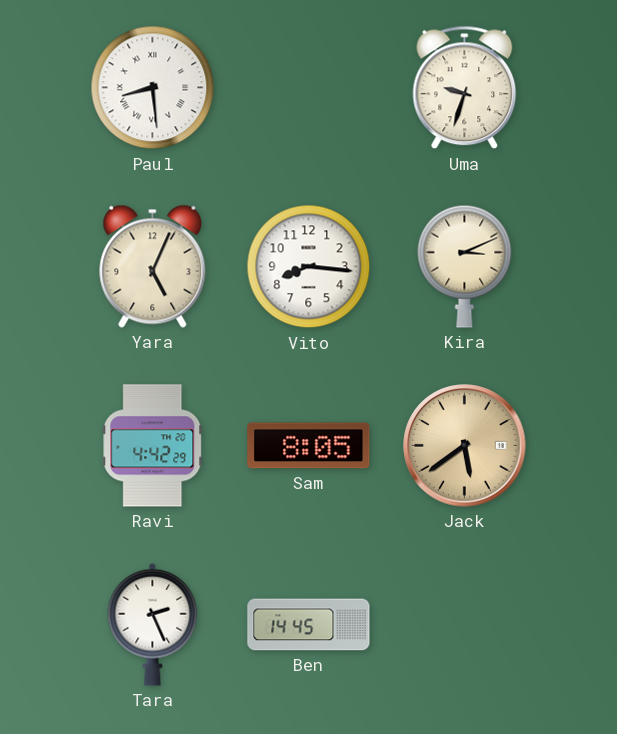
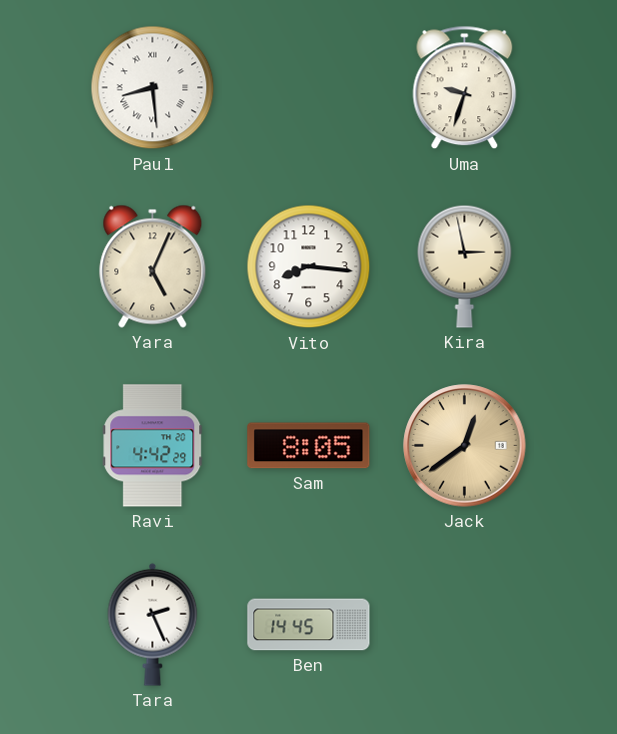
Kira: 3:11 -> 2:58
Jack: 5:39 -> 12:39
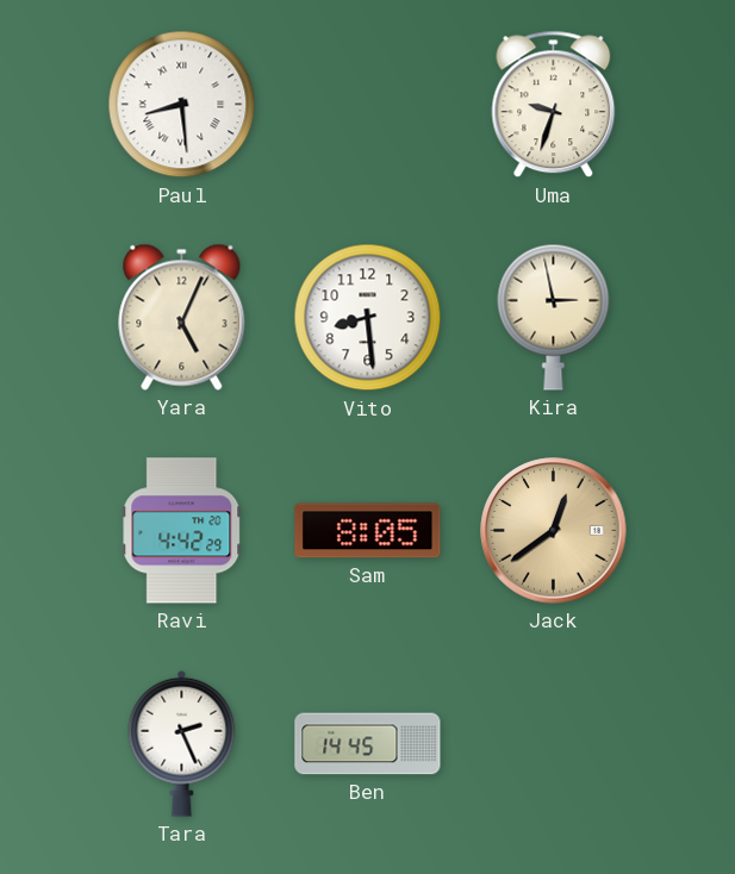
Vito: 8:16 -> 8:29
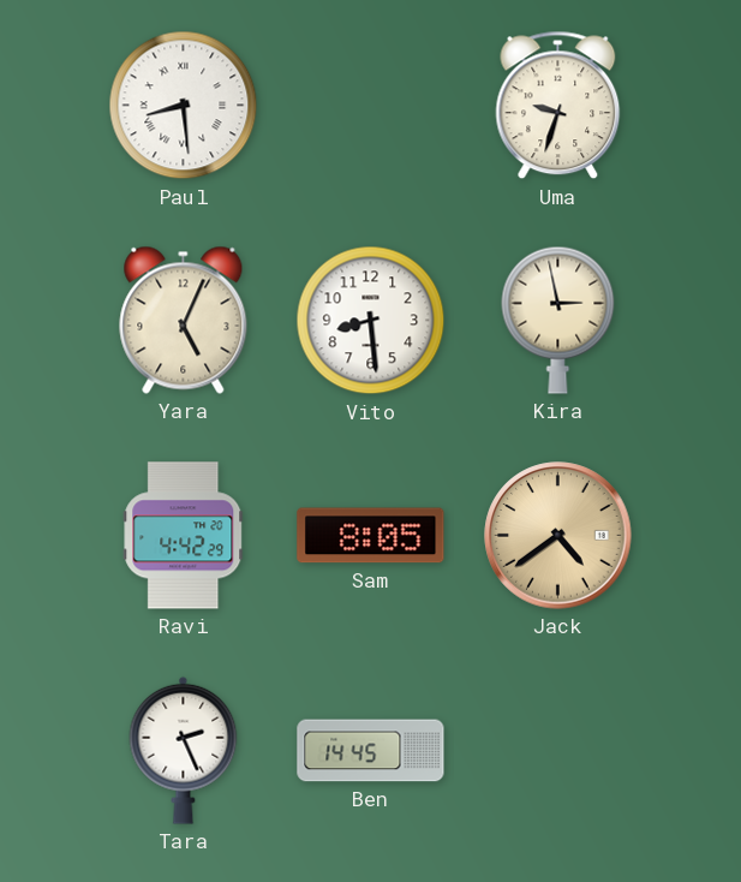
Jack: 12:39 -> 4:39
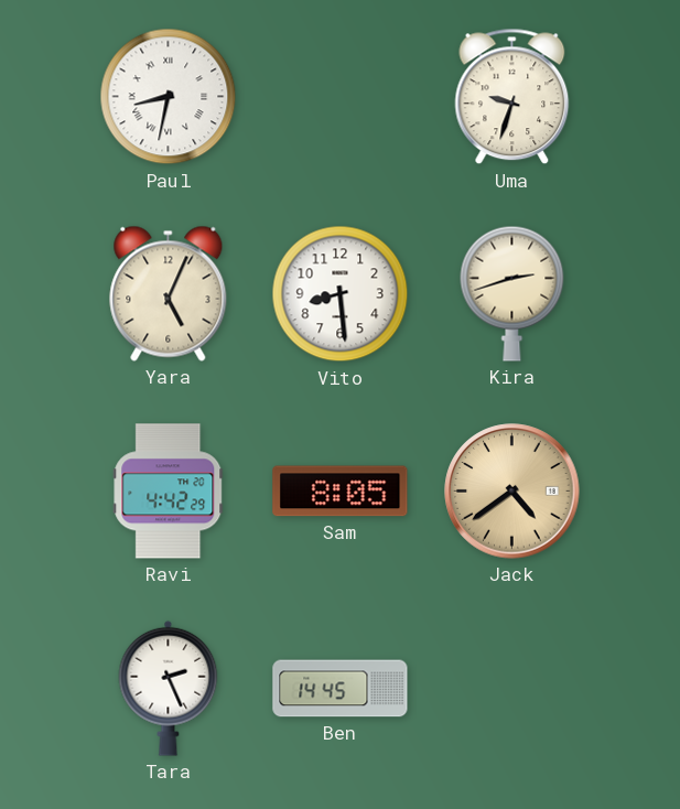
Paul: 8:29 -> 8:32
Kira: 2:58 -> 2:42
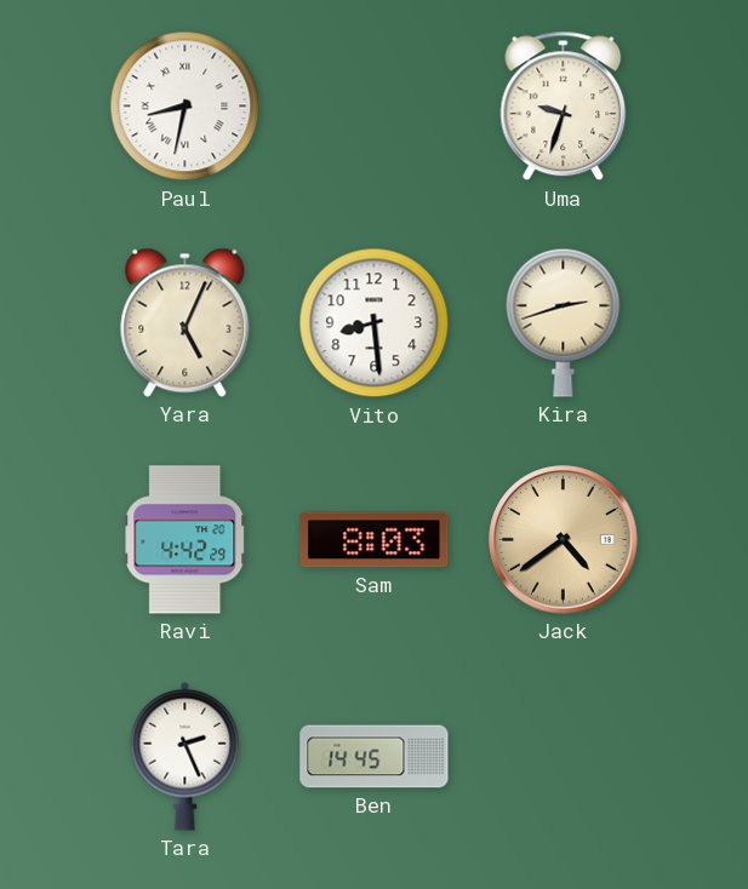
Sam: 8:05 -> 8:03
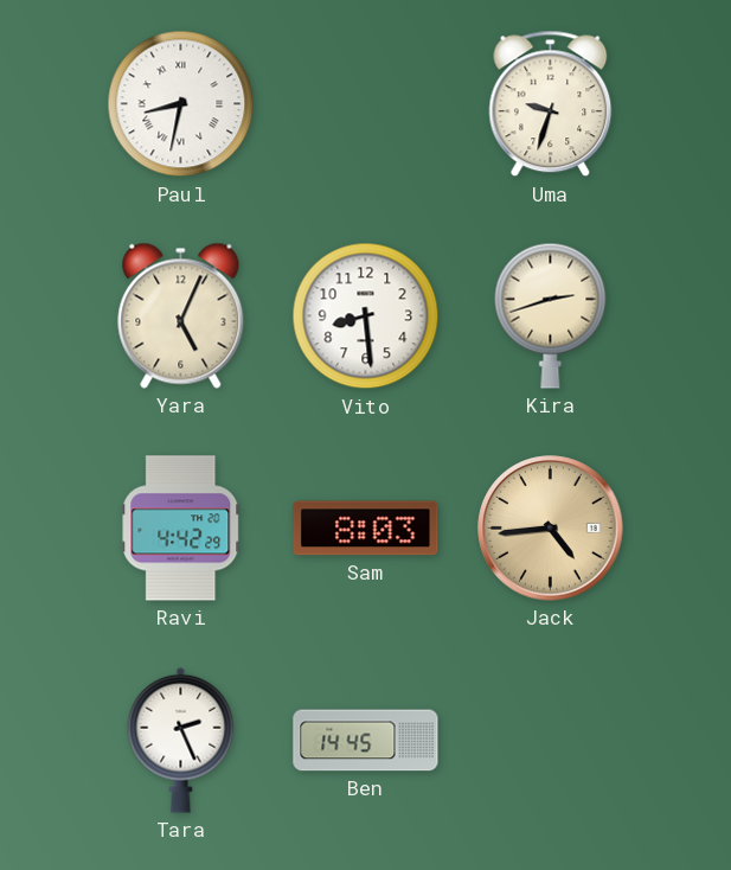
Jack: 4:39 -> 4:44
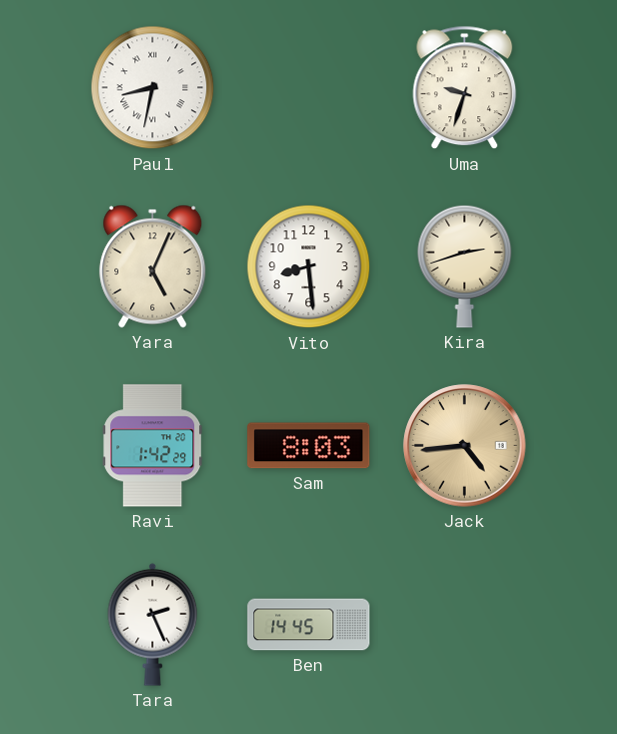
Ravi: 4:42 -> 1:42
